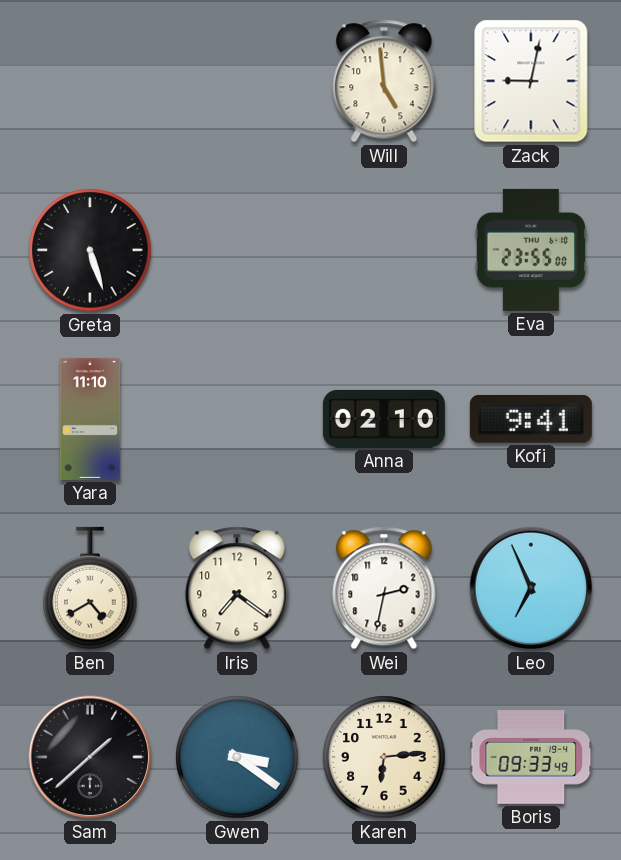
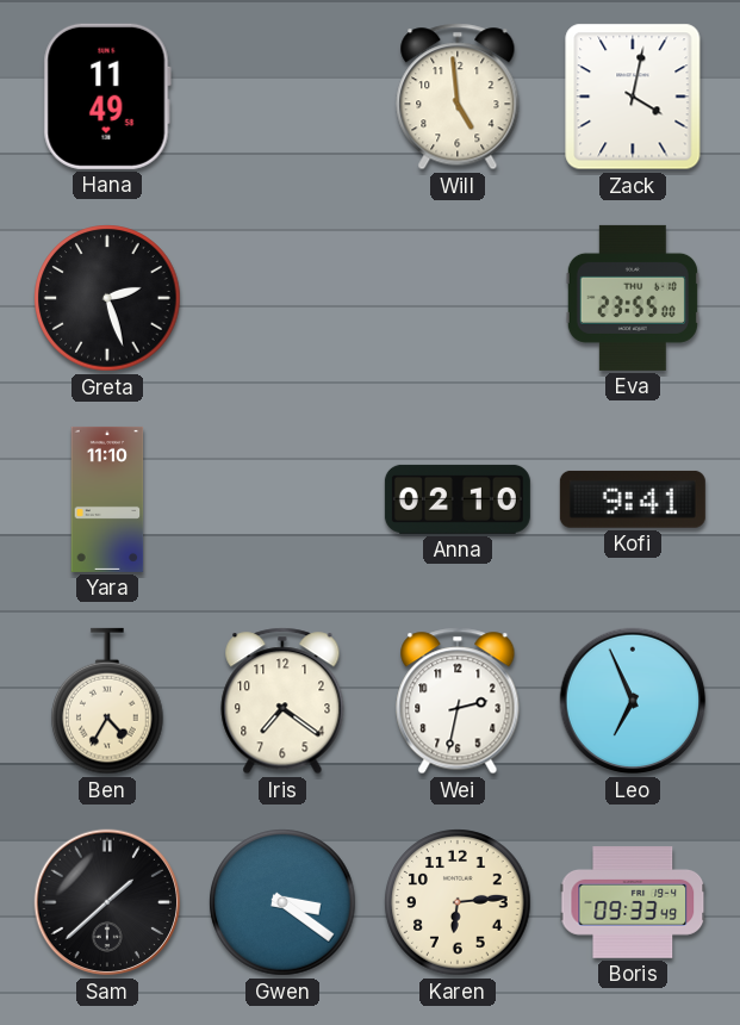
Hana: none -> 11:49
Zack: 9:02 -> 4:02
Greta: 5:27 -> 2:27
Ben: 4:40 -> 4:35
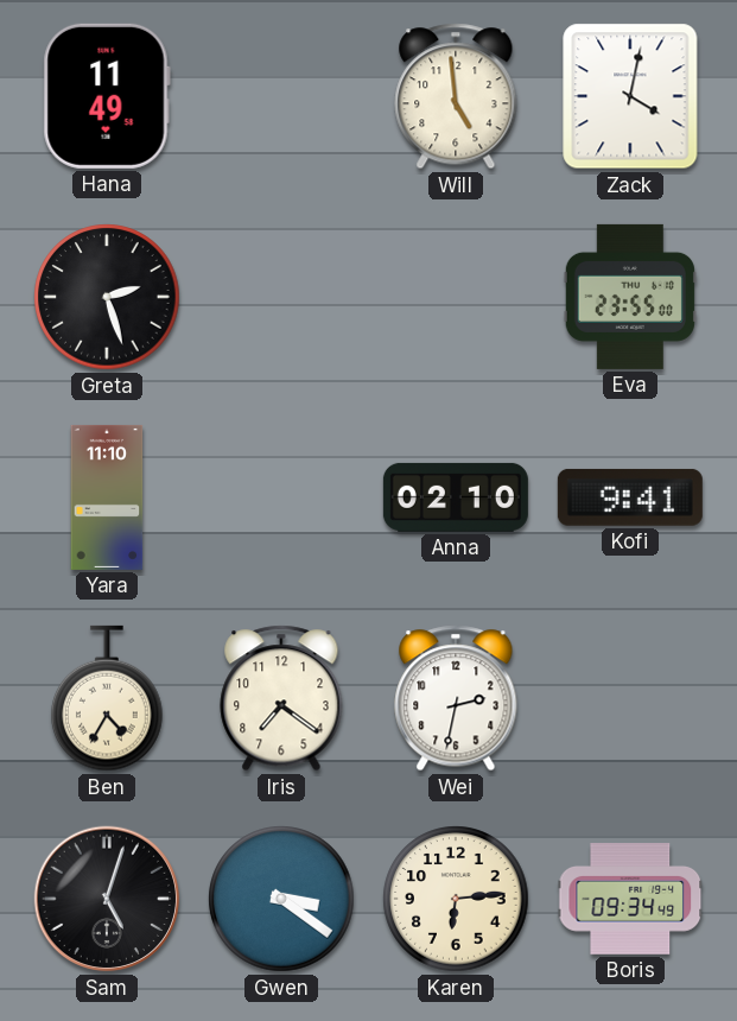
Leo: 6:56 -> none
Sam: 1:38 -> 5:03
Boris: 09:33 -> 09:34
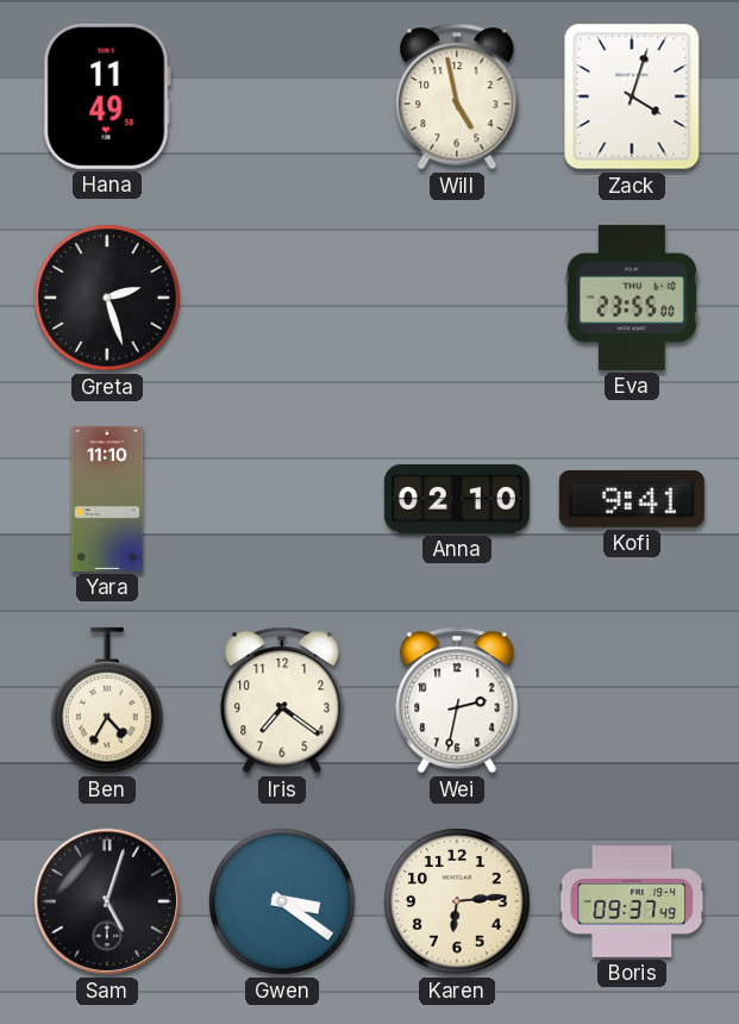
Will: 4:59 -> 4:58
Zack: 4:02 -> 4:03
Boris: 09:34 -> 09:37
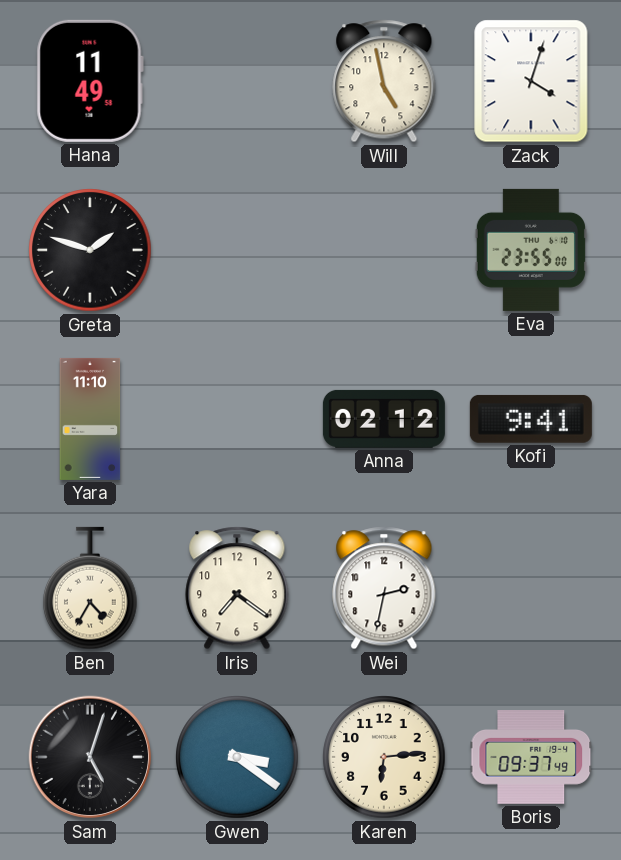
Greta: 2:27 -> 1:48
Anna: 02:10 -> 02:12
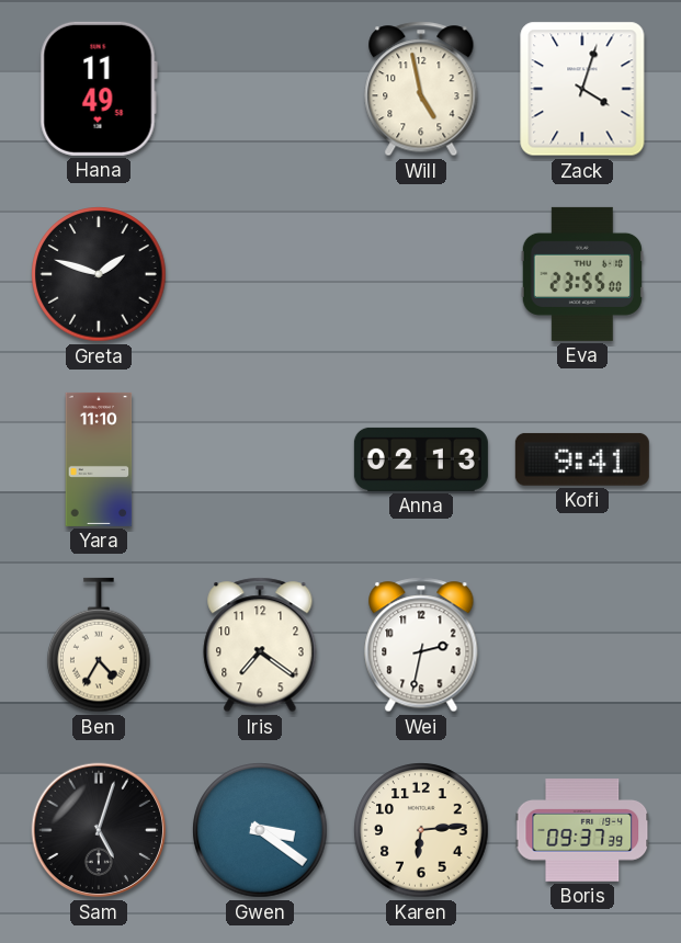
Anna: 02:12 -> 02:13
Boris: 09:37:49 -> 09:37:39
